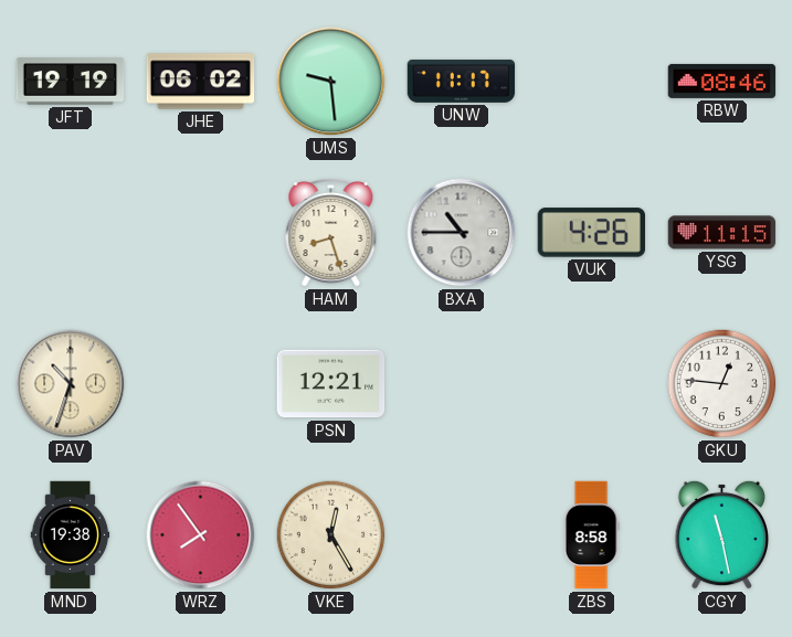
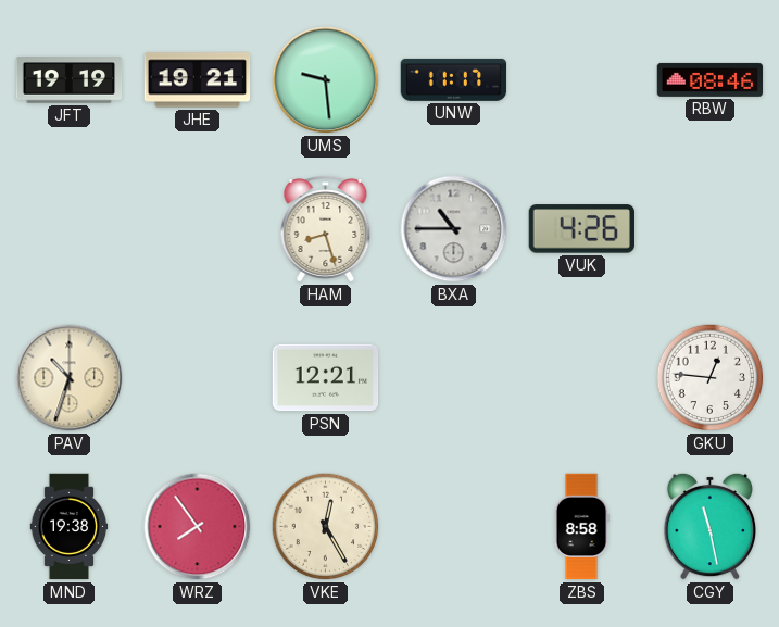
JHE: 06:02 -> 19:21
YSG: 11:15 -> none
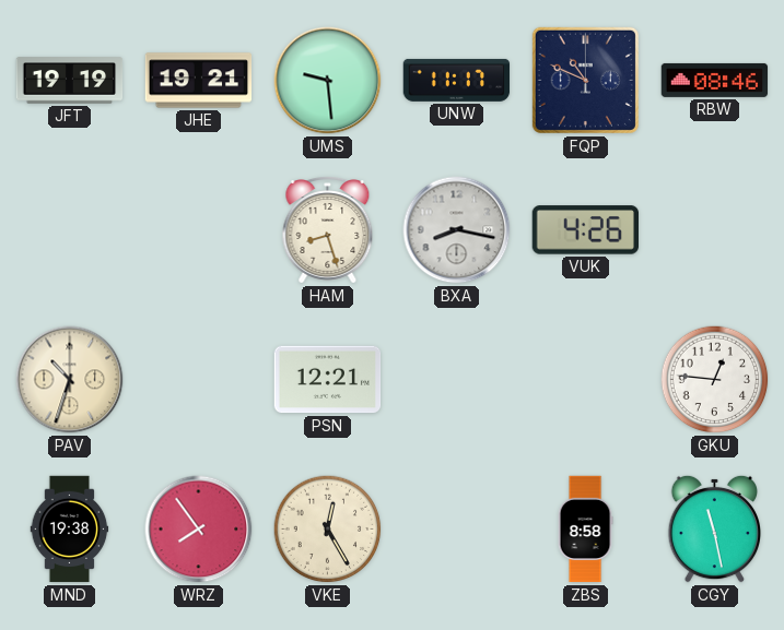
FQP: none -> 10:49
BXA: 10:45 -> 8:17
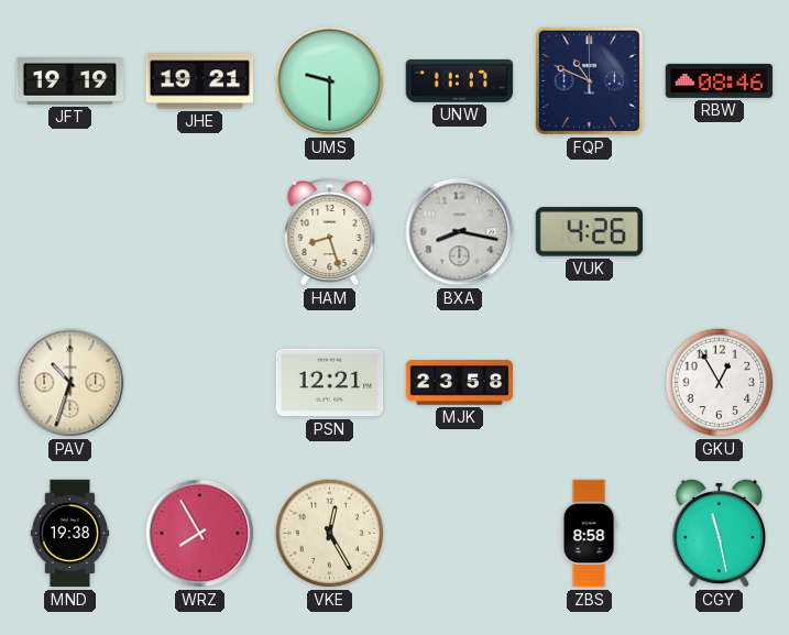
UMS: 9:29 -> 9:30
MJK: none -> 23:58
GKU: 12:46 -> 12:55
WRZ: 7:54 -> 7:55
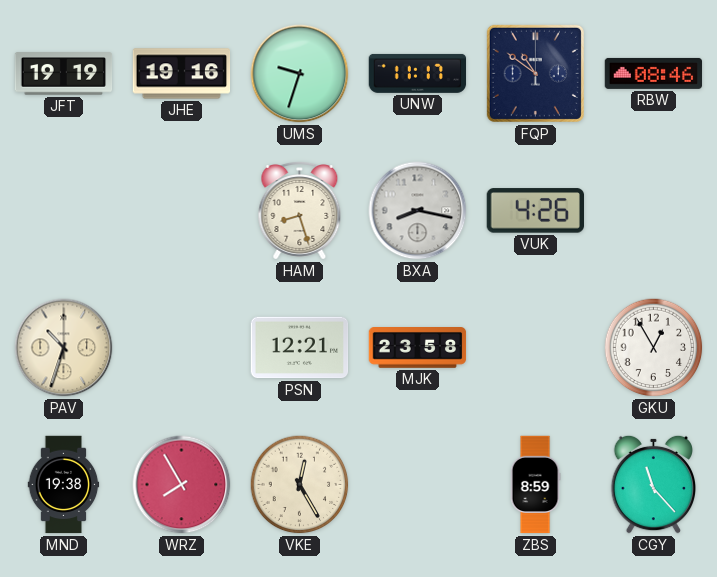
JHE: 19:21 -> 19:16
UMS: 9:30 -> 9:33
FQP: 10:49 -> 10:51
ZBS: 8:58 -> 8:59
CGY: 11:28 -> 11:23
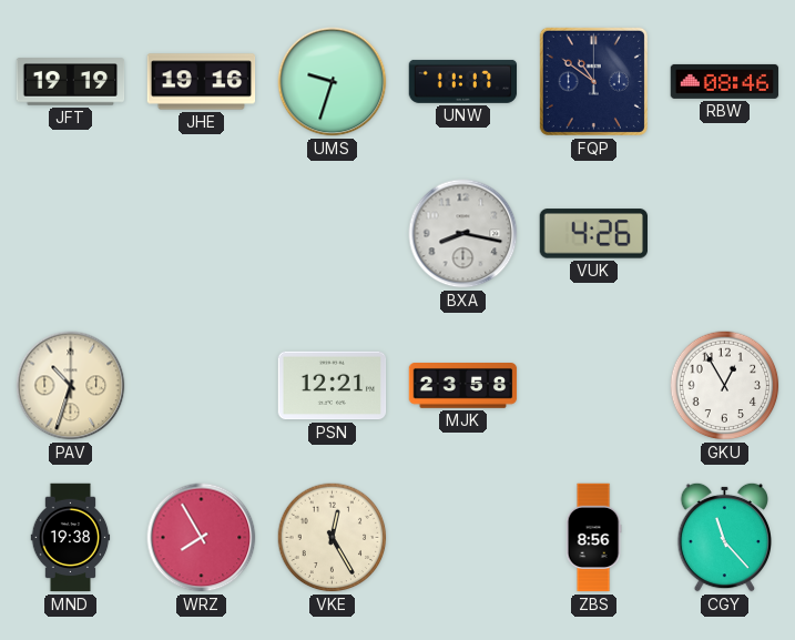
HAM: 8:27 -> none
ZBS: 8:59 -> 8:56
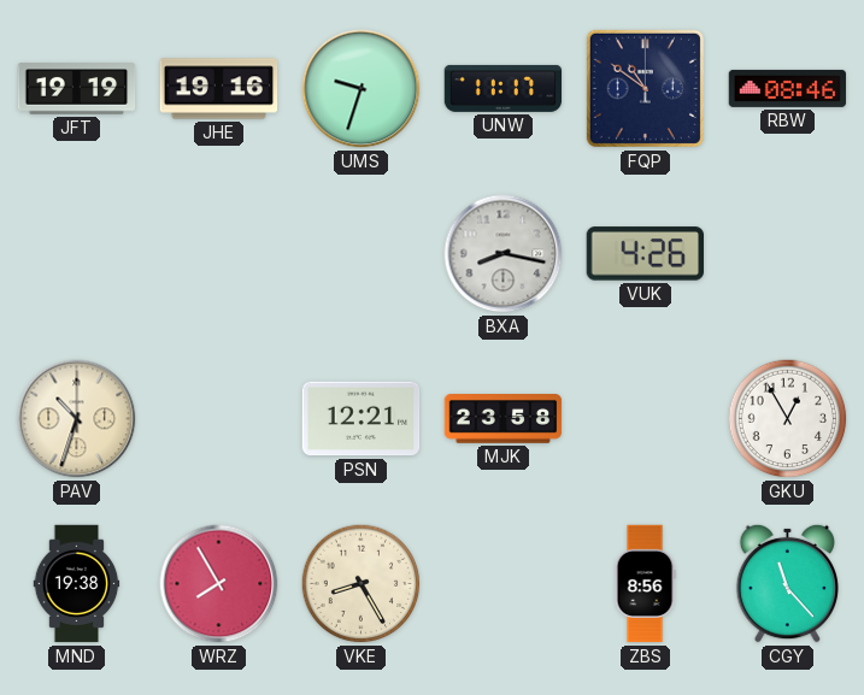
VKE: 12:25 -> 8:25
